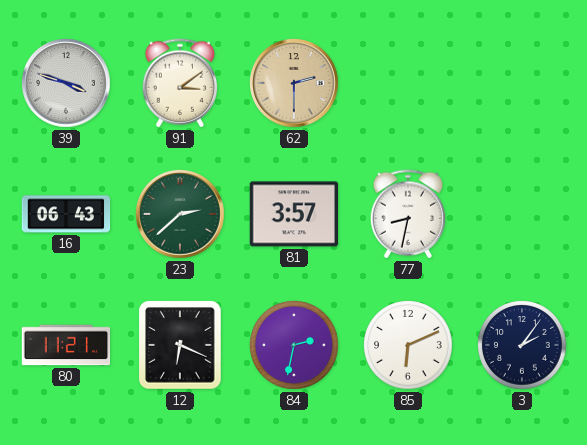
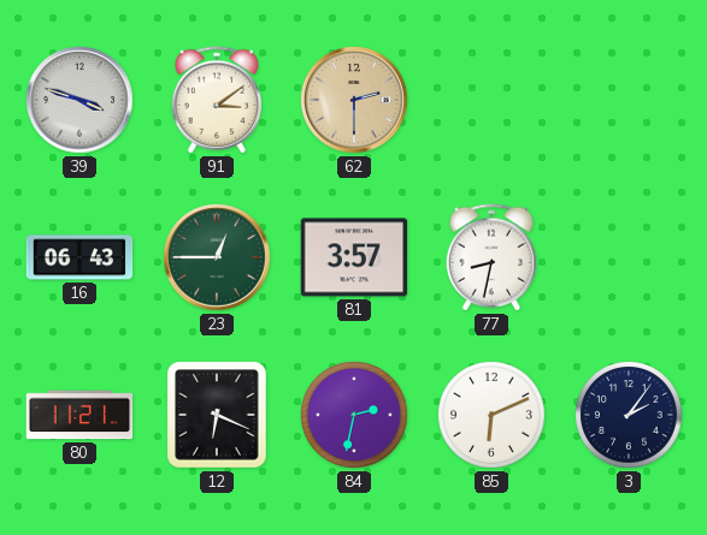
23: 2:38 -> 12:45
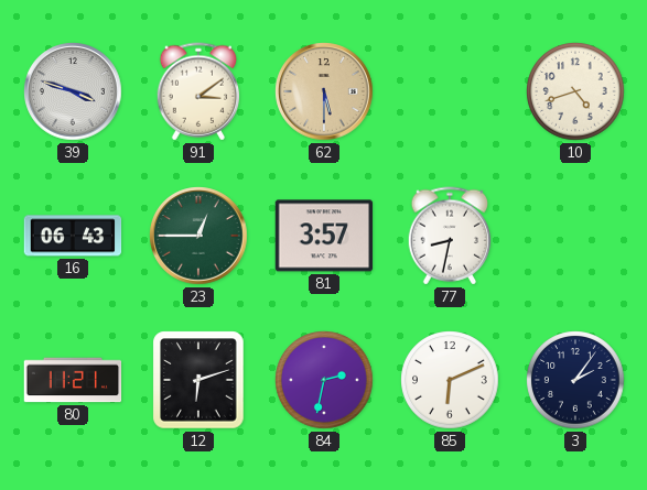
62: 2:30 -> 5:30
10: none -> 4:42
12: 6:19 -> 6:12
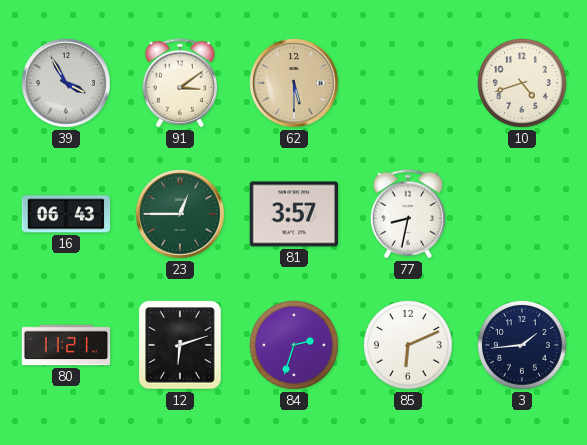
39: 3:48 -> 3:55
84: 2:32 -> 2:33
3: 2:06 -> 1:44
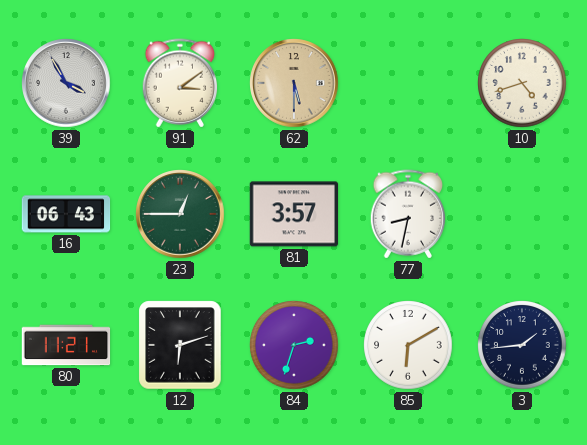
85: 6:11 -> 6:10
